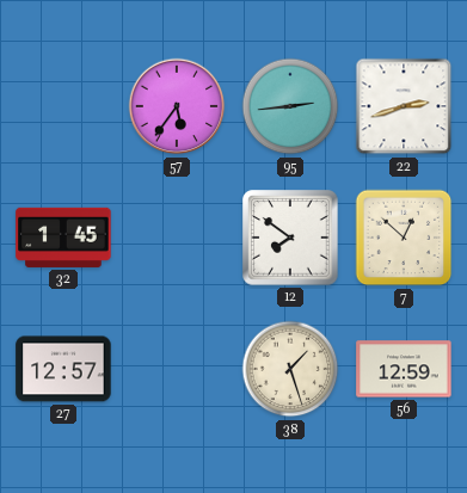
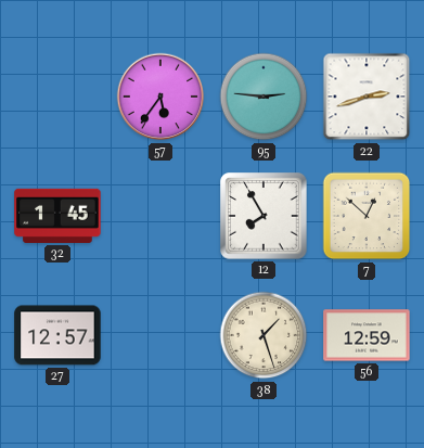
95: 2:44 -> 2:46
12: 7:51 -> 7:55
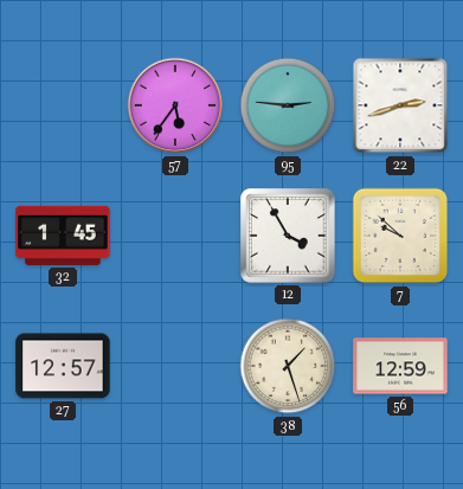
12: 7:55 -> 3:55
7: 12:52 -> 9:52
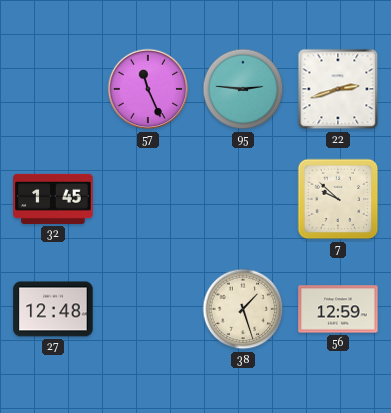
57: 5:36 -> 11:26
12: 3:55 -> none
27: 12:57 -> 12:48
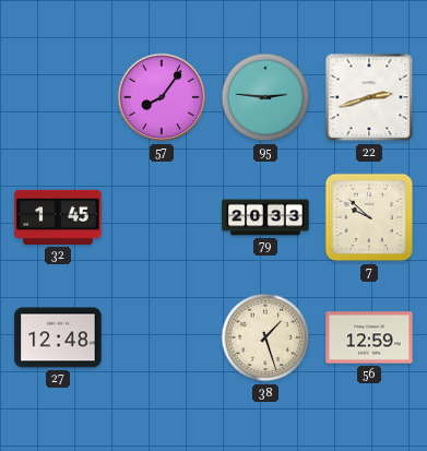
57: 11:26 -> 8:06
79: none -> 20:33
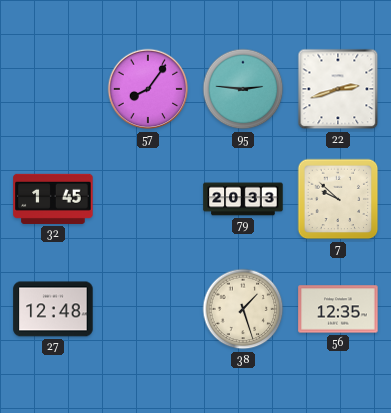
56: 12:59 -> 12:35
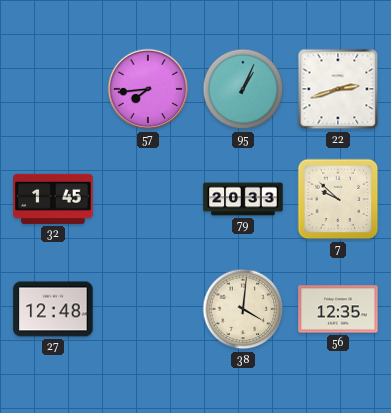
57: 8:06 -> 7:44
95: 2:46 -> 1:04
38: 1:27 -> 4:01
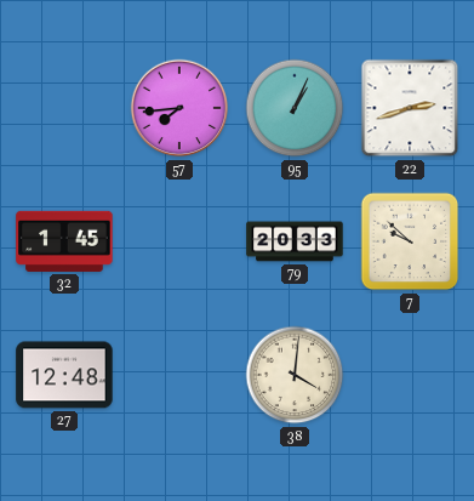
56: 12:35 -> none
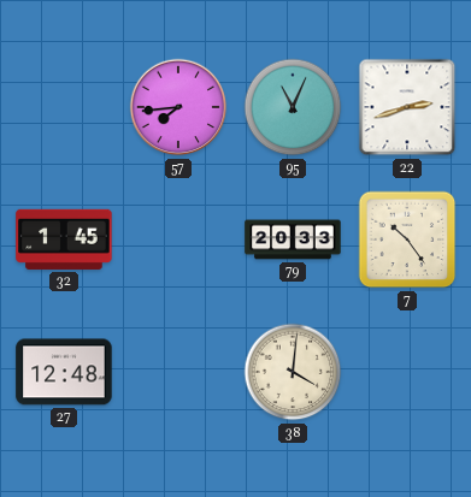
95: 1:04 -> 11:04
7: 9:52 -> 10:24
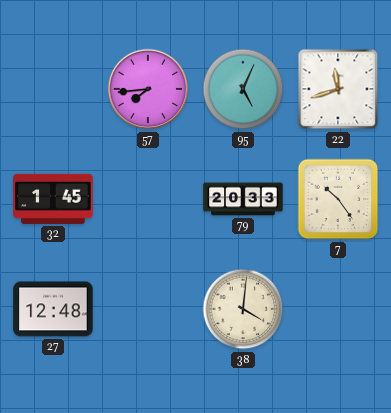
95: 11:04 -> 5:04
22: 2:42 -> 11:42
